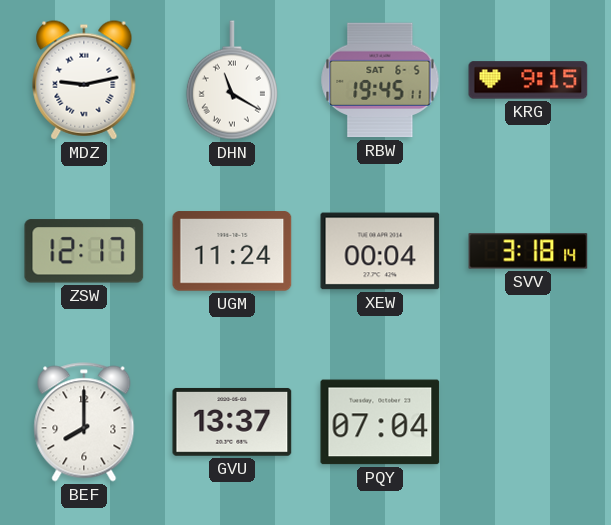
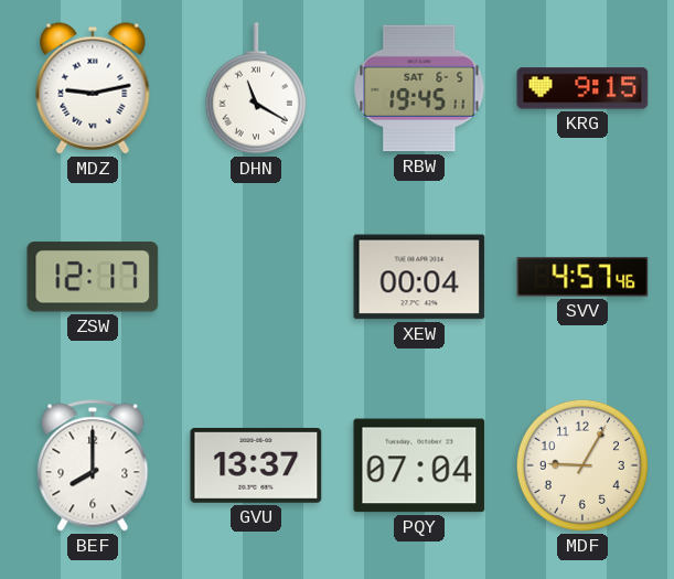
UGM: 11:24 -> none
SVV: 3:18 -> 4:57
MDF: none -> 9:05
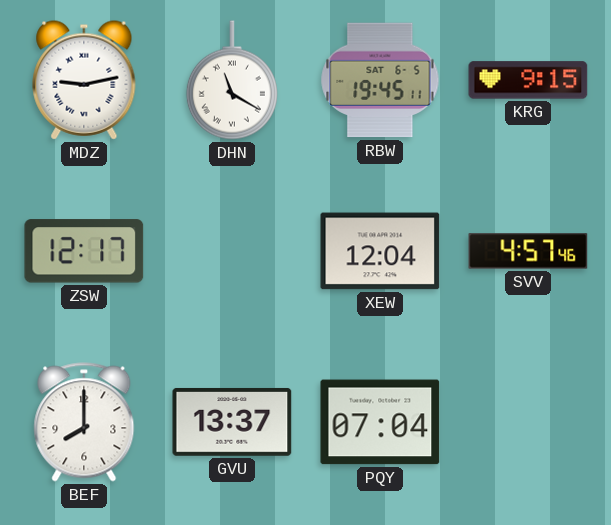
XEW: 00:04 -> 12:04
MDF: 9:05 -> none
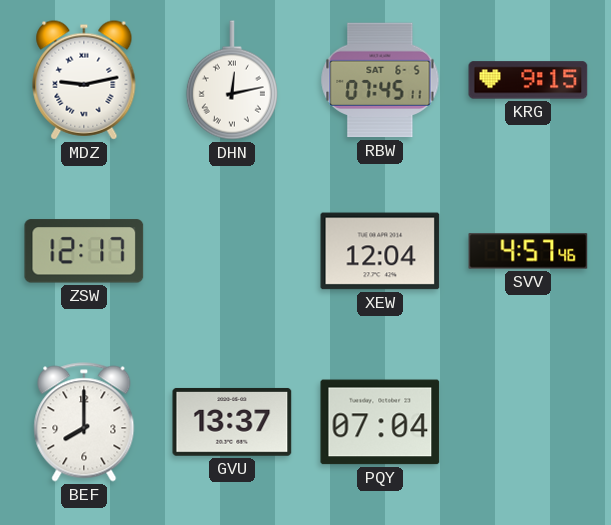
DHN: 11:20 -> 12:13
RBW: 19:45 -> 07:45
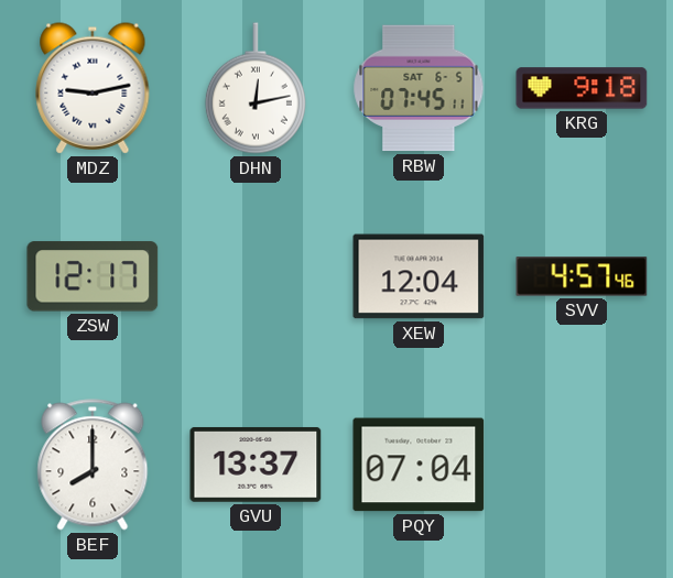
KRG: 9:15 -> 9:18
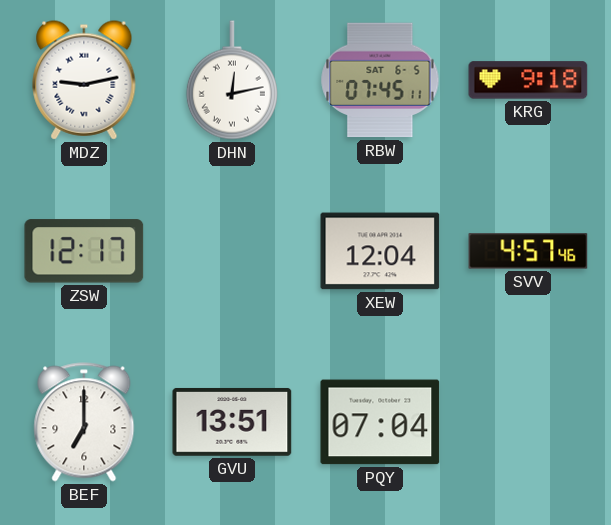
BEF: 8:00 -> 7:00
GVU: 13:37 -> 13:51
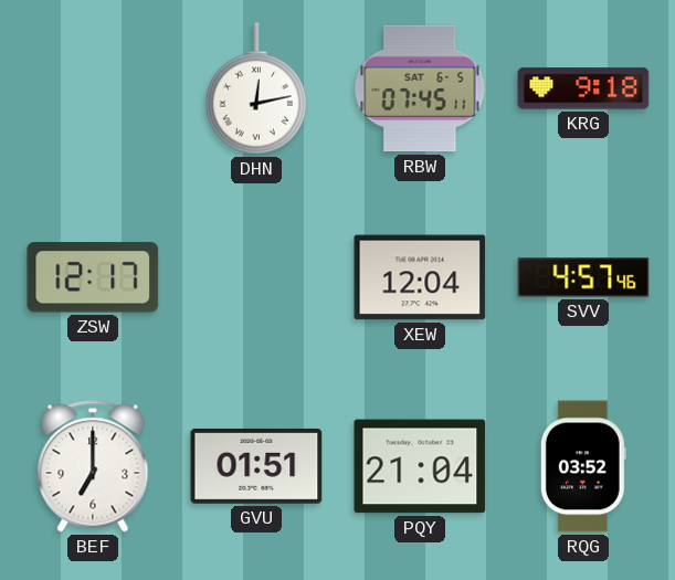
MDZ: 9:13 -> none
GVU: 13:51 -> 01:51
PQY: 07:04 -> 21:04
RQG: none -> 03:52
